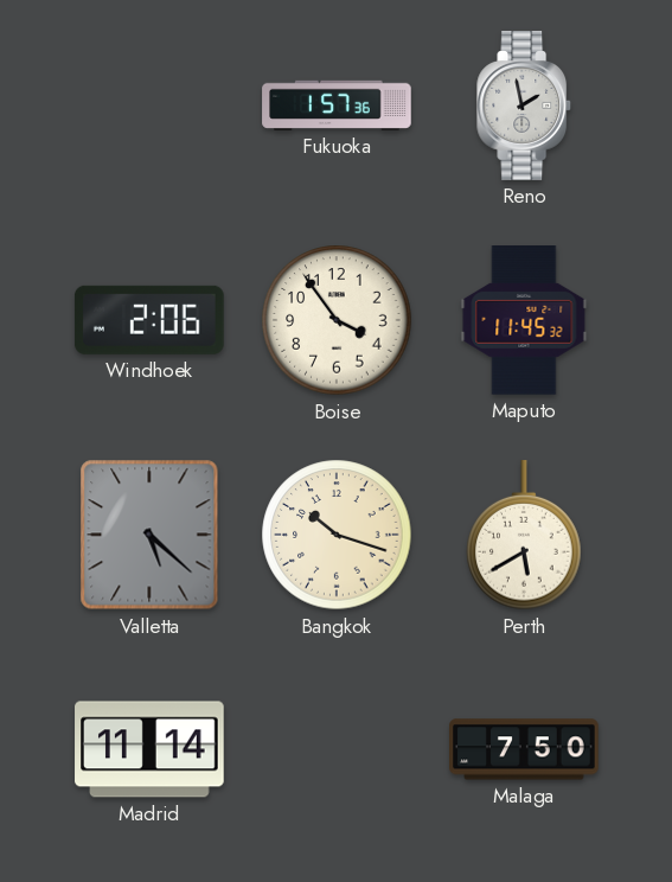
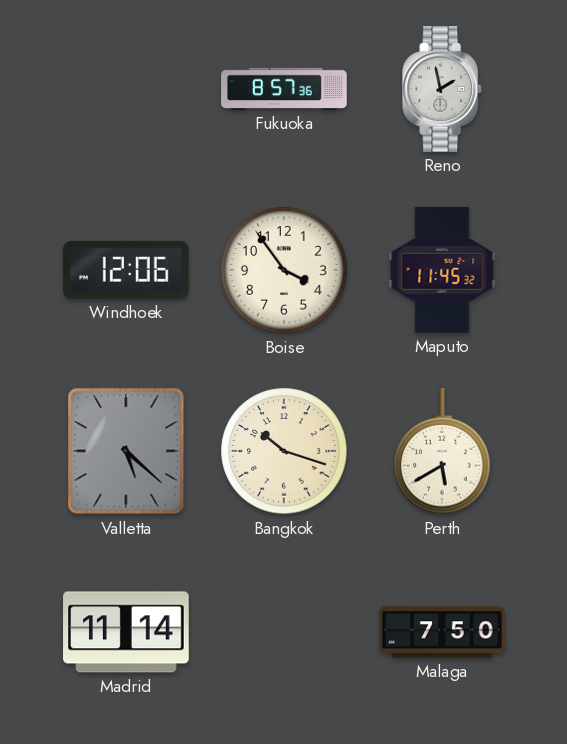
Fukuoka: 1:57 -> 8:57
Windhoek: 2:06 -> 12:06
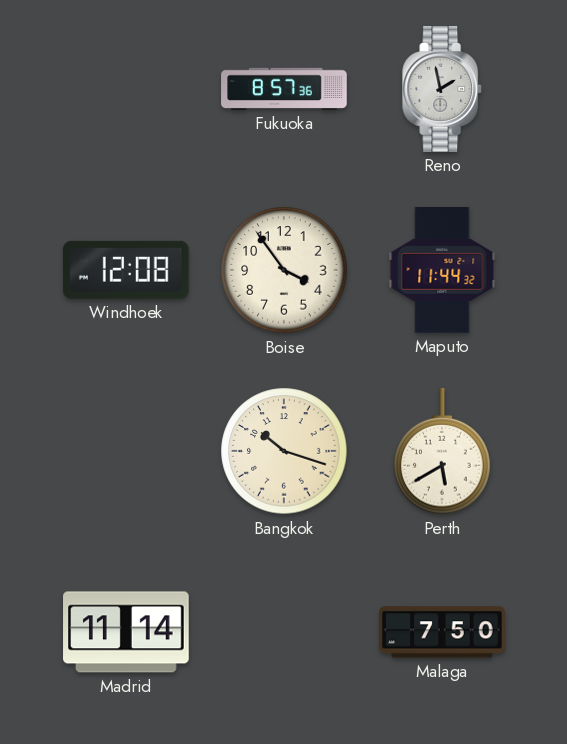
Windhoek: 12:06 -> 12:08
Maputo: 11:45 -> 11:44
Valletta: 5:22 -> none
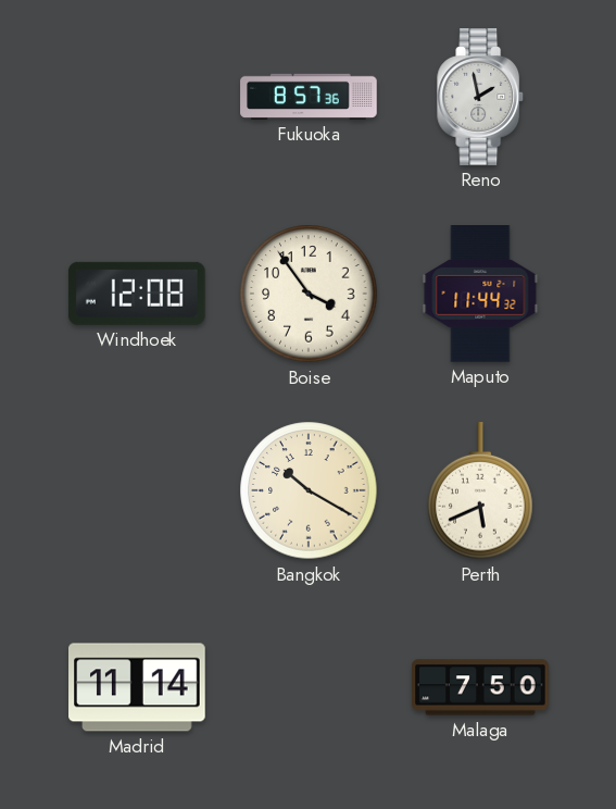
Bangkok: 10:18 -> 10:20
Perth: 5:40 -> 5:41
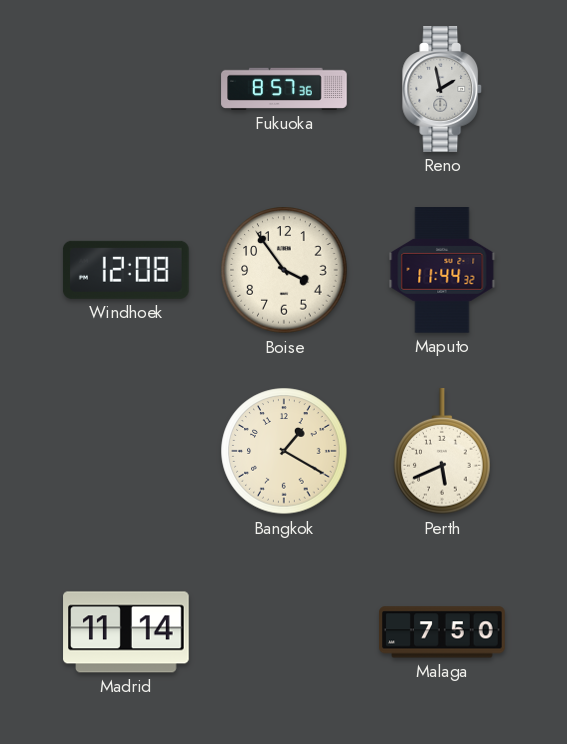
Bangkok: 10:20 -> 1:20
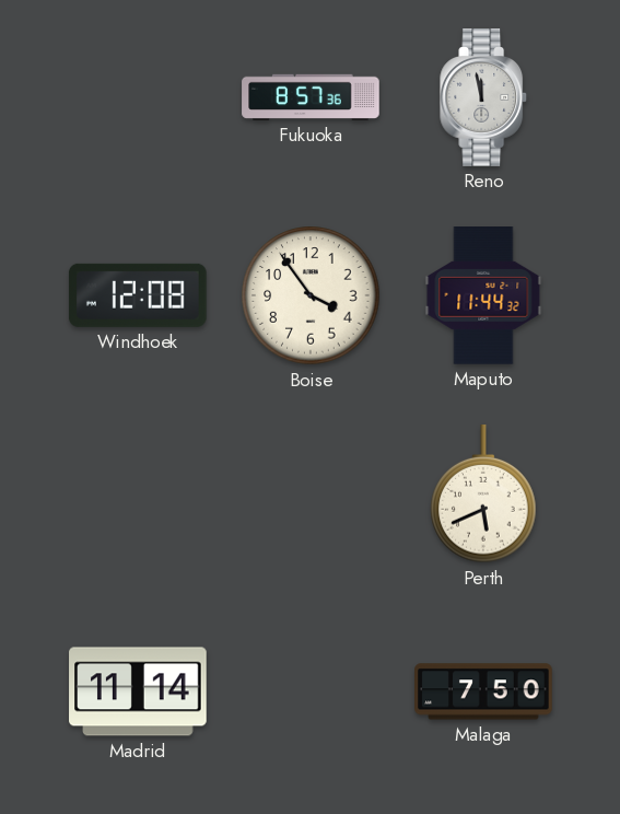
Reno: 1:58 -> 11:58
Bangkok: 1:20 -> none
